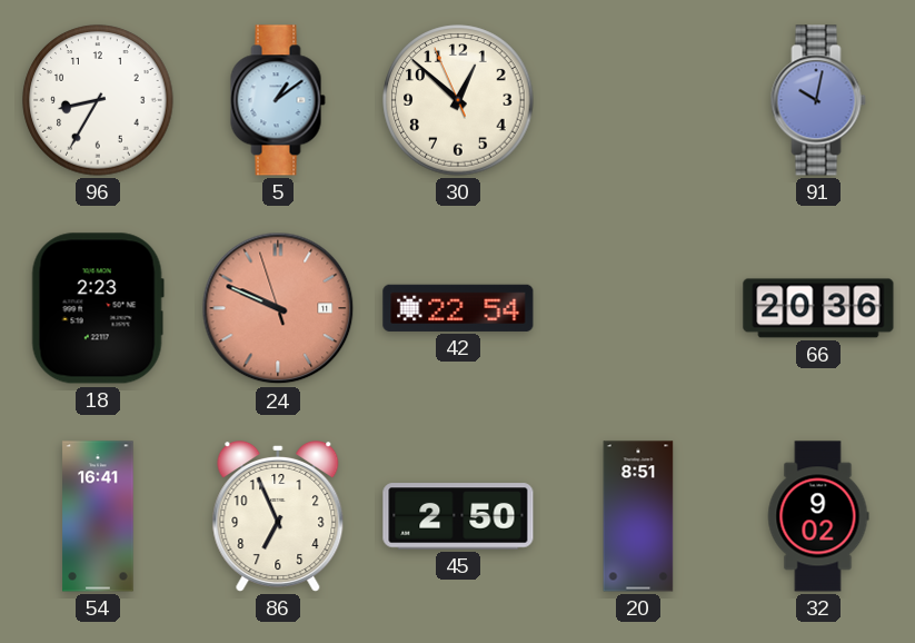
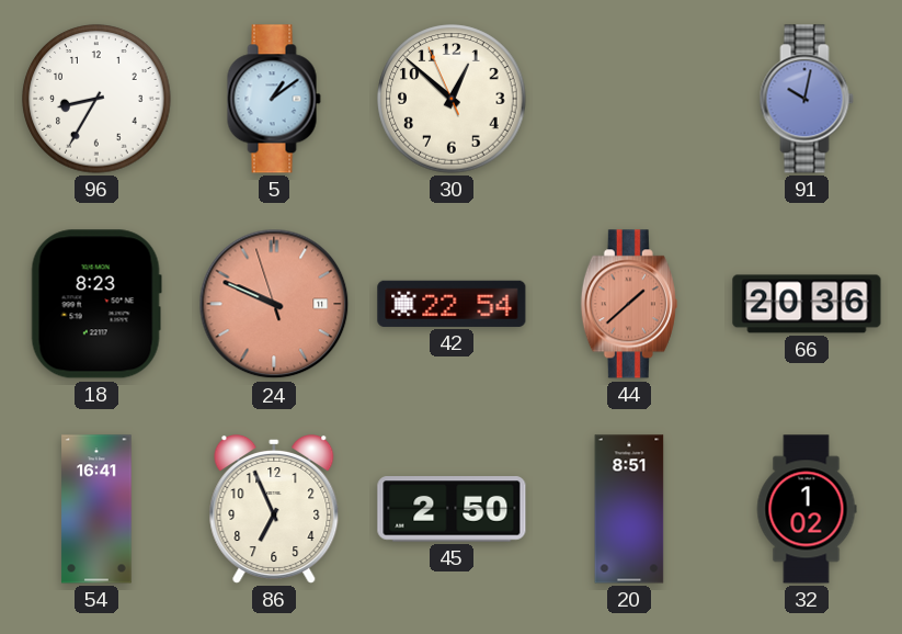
18: 2:23 -> 8:23
44: none -> 1:38
32: 9:02 -> 1:02
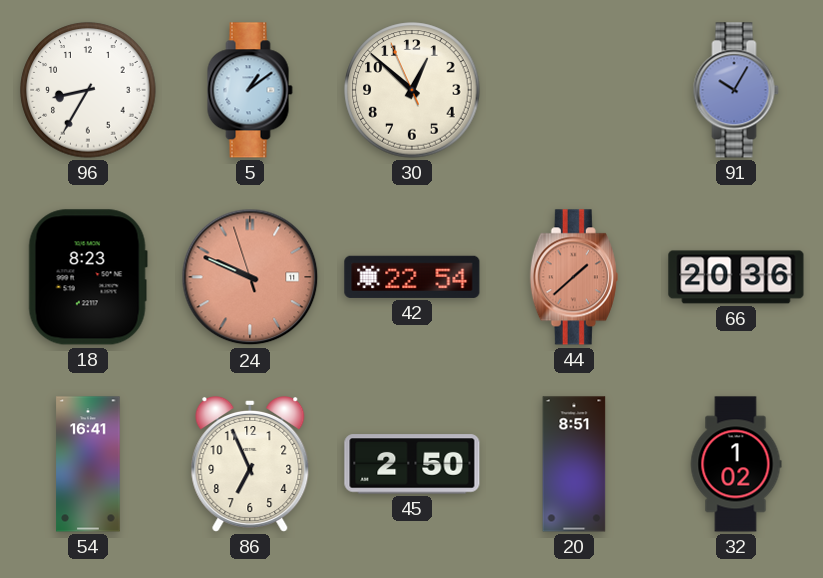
91: 10:02 -> 10:05
